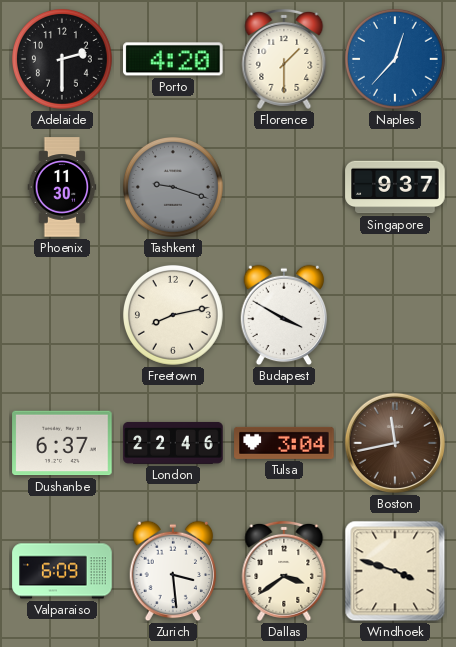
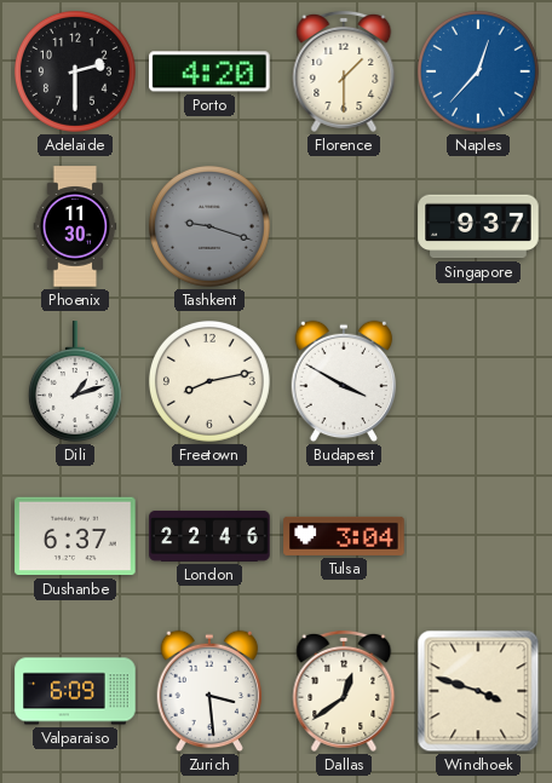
Dili: none -> 1:12
Boston: 11:43 -> none
Dallas: 3:39 -> 12:39
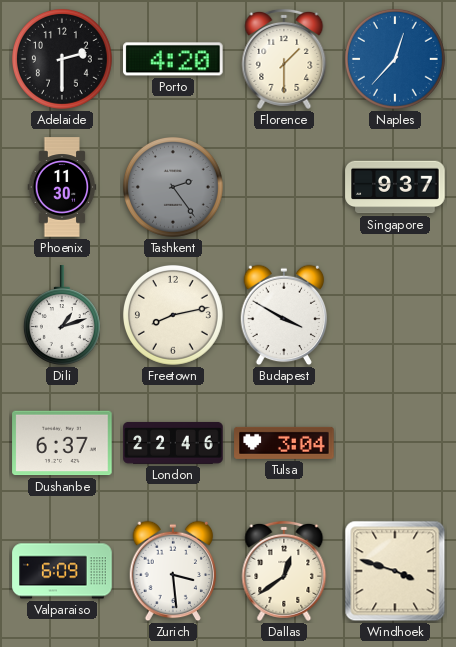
Tashkent: 9:18 -> 2:24
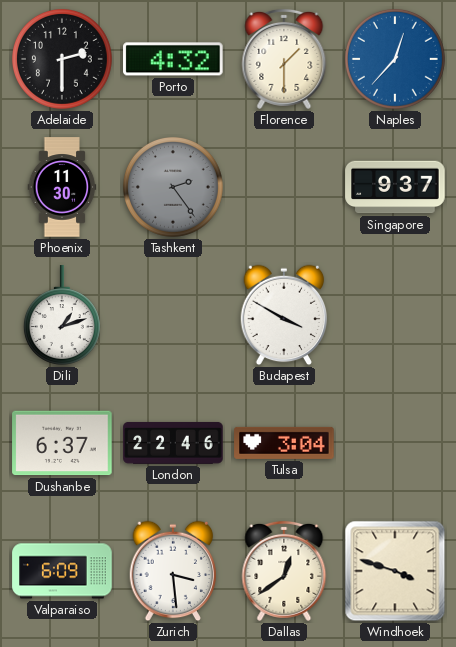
Porto: 4:20 -> 4:32
Freetown: 8:13 -> none
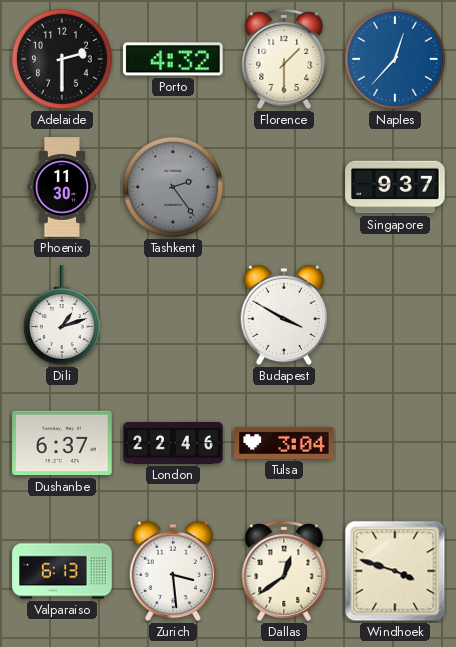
Valparaiso: 6:09 -> 6:13
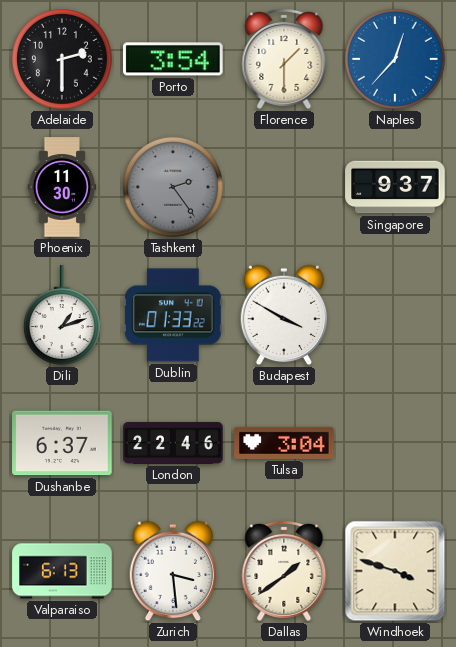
Porto: 4:32 -> 3:54
Dublin: none -> 01:33
Dallas: 12:39 -> 1:39
